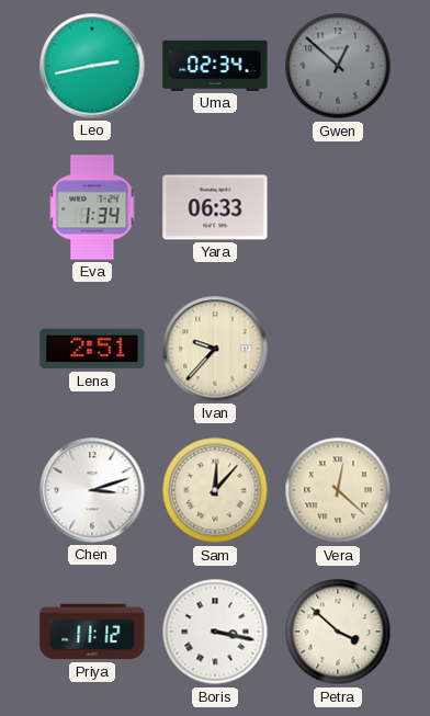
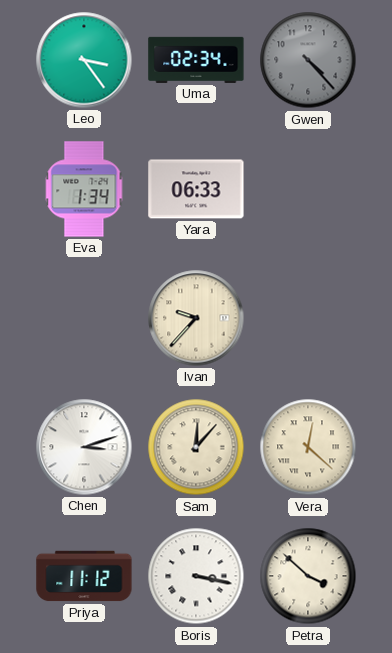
Leo: 2:43 -> 3:24
Gwen: 12:52 -> 4:23
Lena: 2:51 -> none
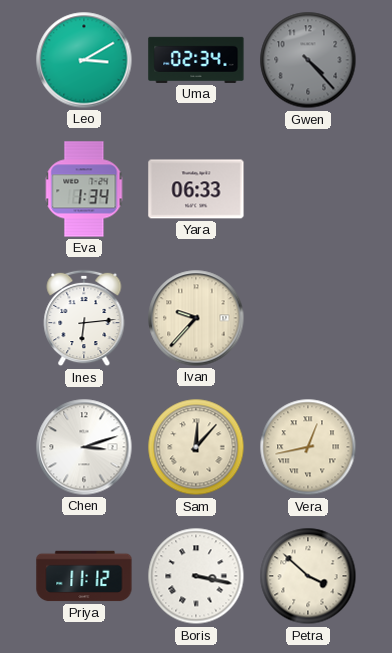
Leo: 3:24 -> 3:10
Ines: none -> 6:14
Vera: 12:22 -> 12:43
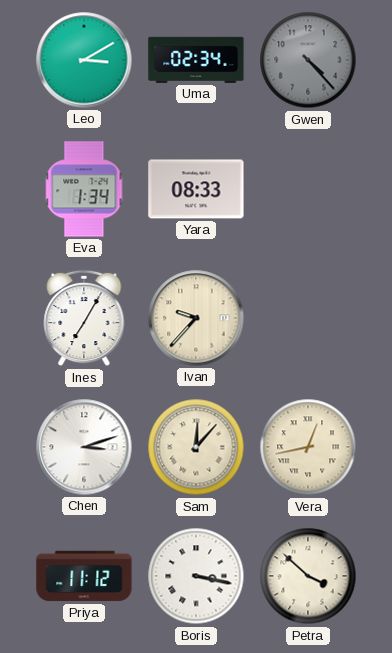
Yara: 06:33 -> 08:33
Ines: 6:14 -> 7:05
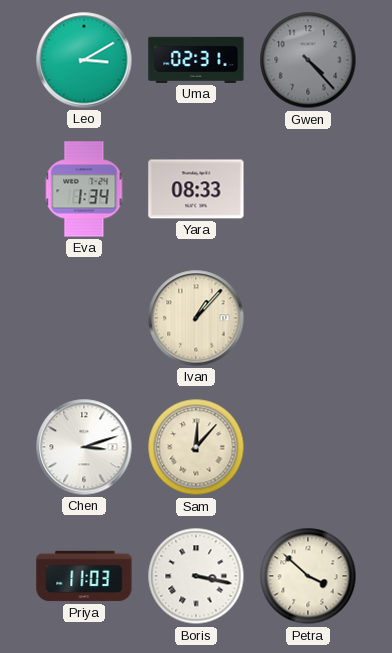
Uma: 02:34 -> 02:31
Ines: 7:05 -> none
Ivan: 9:37 -> 1:07
Vera: 12:43 -> none
Priya: 11:12 -> 11:03
